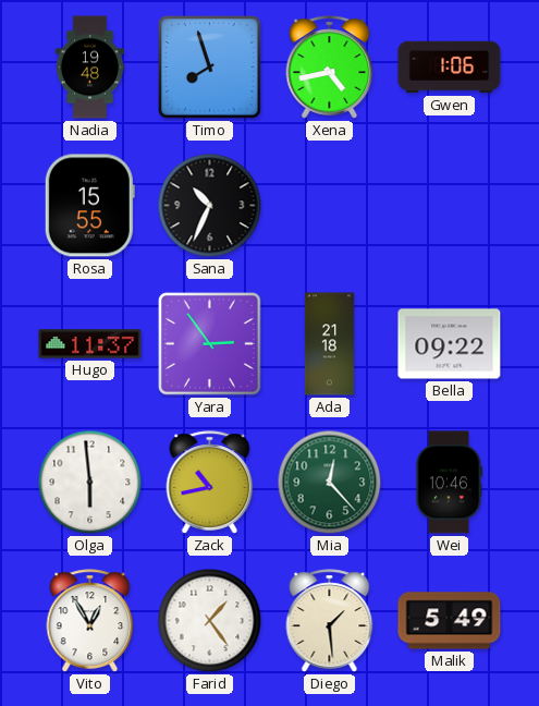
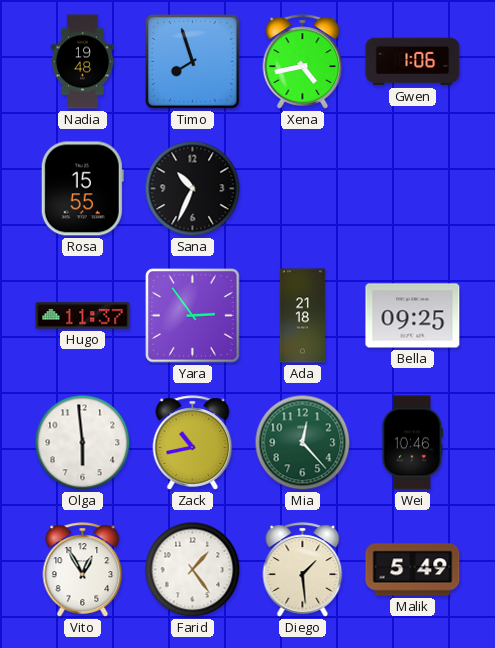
Bella: 09:22 -> 09:25
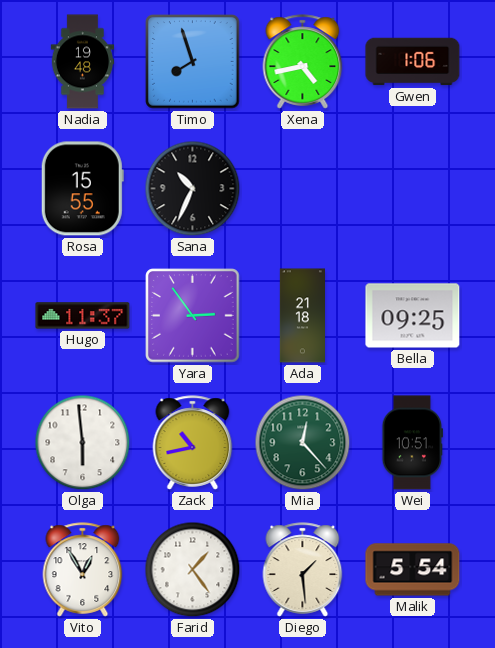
Wei: 10:46 -> 10:51
Malik: 5:49 -> 5:54
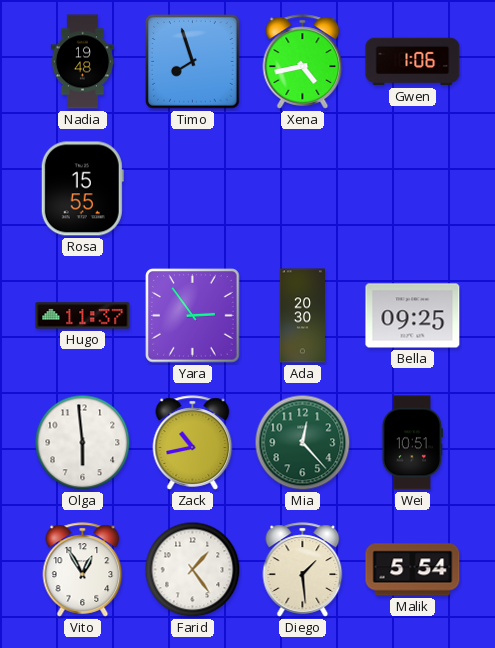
Sana: 10:34 -> none
Ada: 21:18 -> 20:30
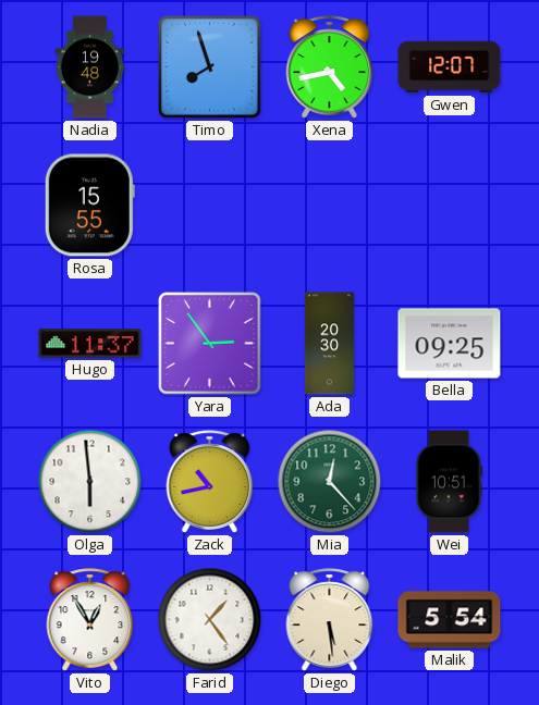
Gwen: 1:06 -> 12:07
Diego: 1:29 -> 5:29
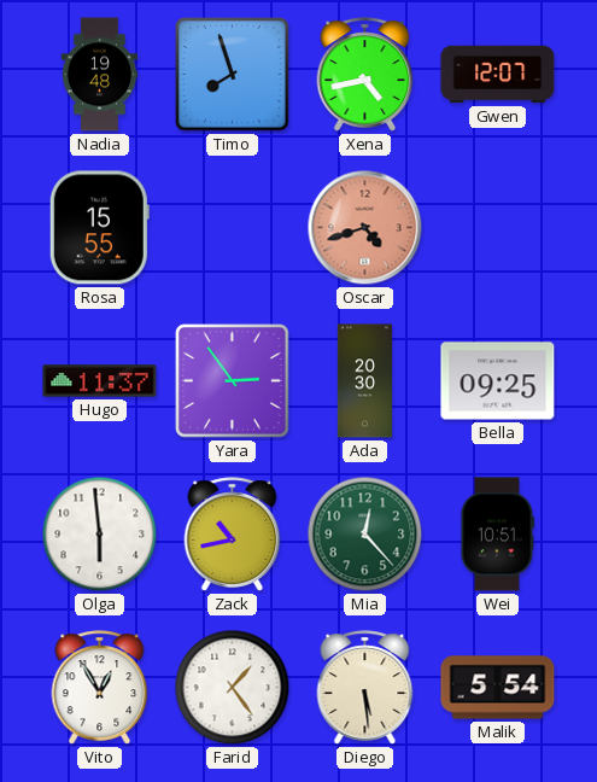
Oscar: none -> 4:42
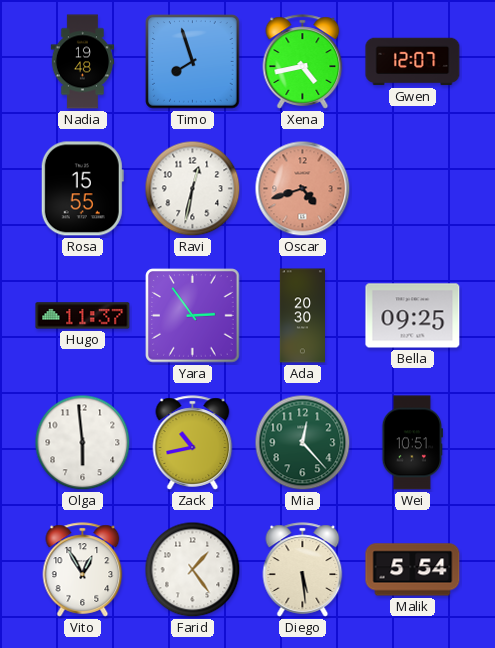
Ravi: none -> 12:32
